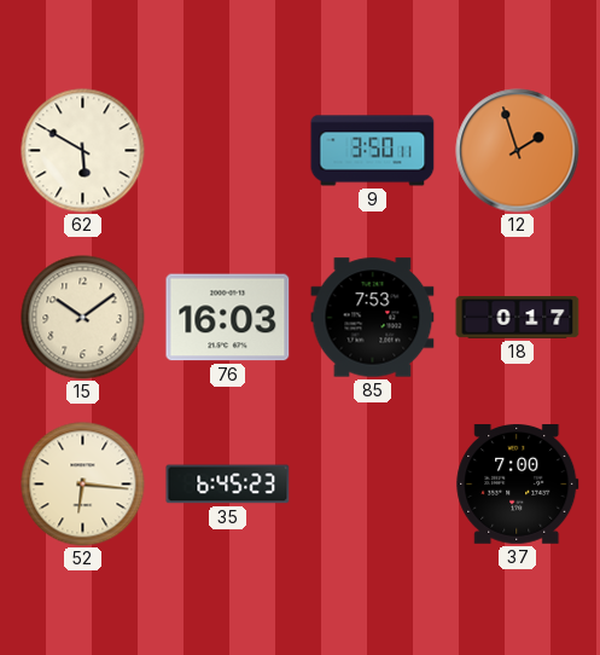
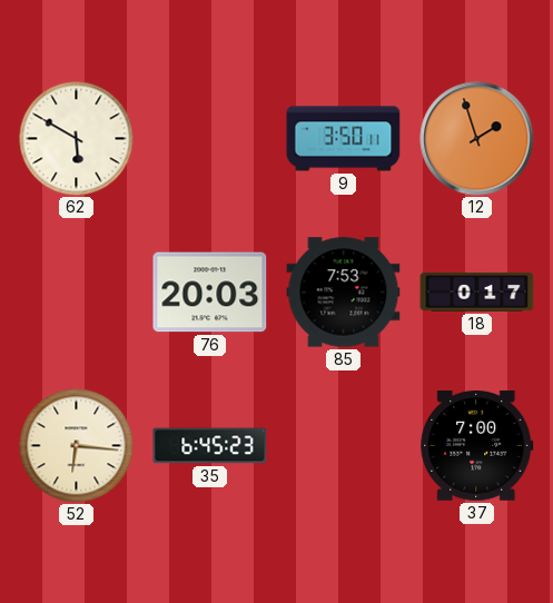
15: 10:09 -> none
76: 16:03 -> 20:03
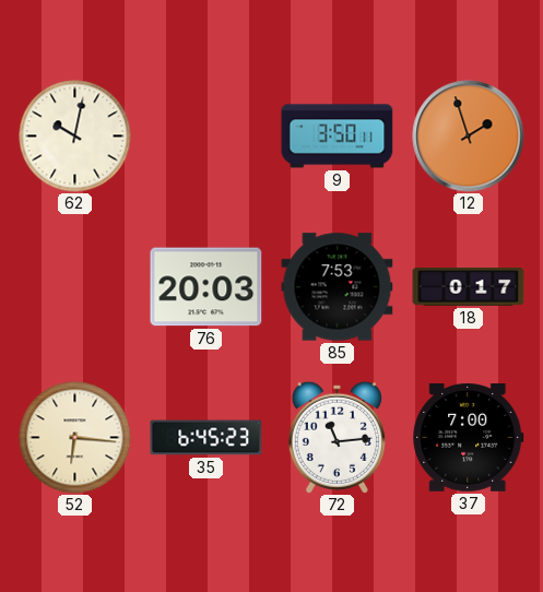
62: 5:50 -> 10:02
72: none -> 11:14
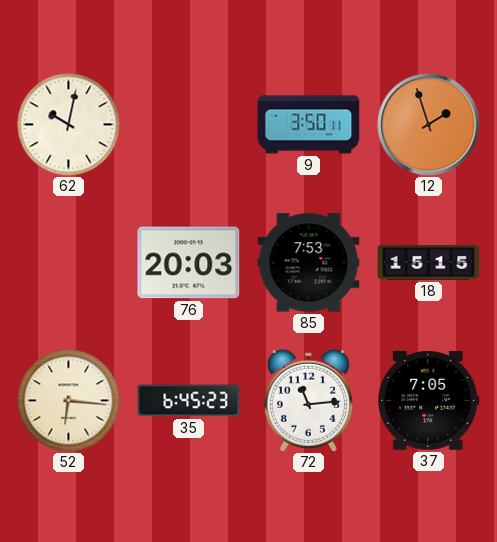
18: 0:17 -> 15:15
37: 7:00 -> 7:05
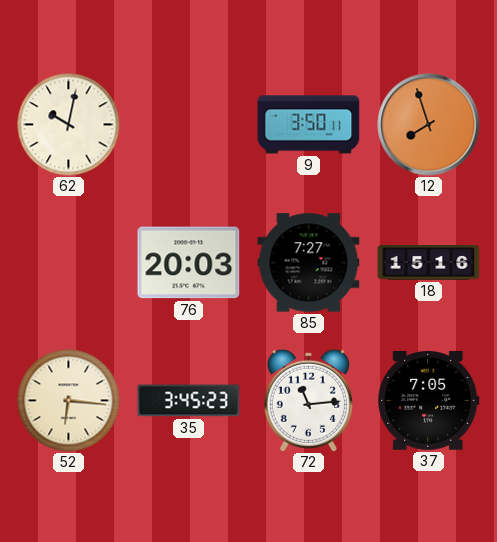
12: 1:57 -> 7:57
85: 7:53 -> 7:27
18: 15:15 -> 15:16
35: 6:45 -> 3:45
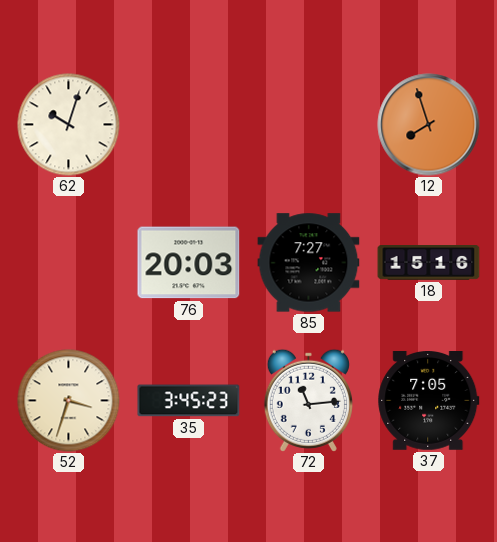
62: 10:02 -> 10:03
9: 3:50 -> none
52: 6:16 -> 3:33
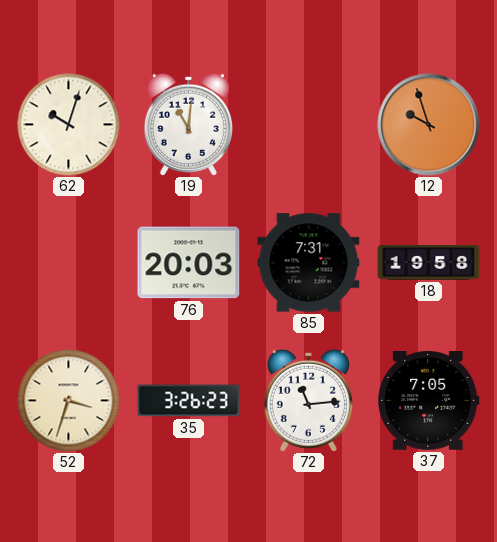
19: none -> 11:01
12: 7:57 -> 9:57
85: 7:27 -> 7:31
18: 15:16 -> 19:58
35: 3:45 -> 3:26
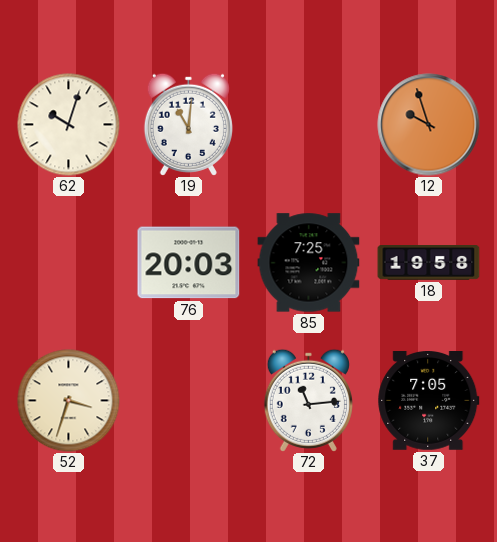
85: 7:31 -> 7:25
35: 3:26 -> none
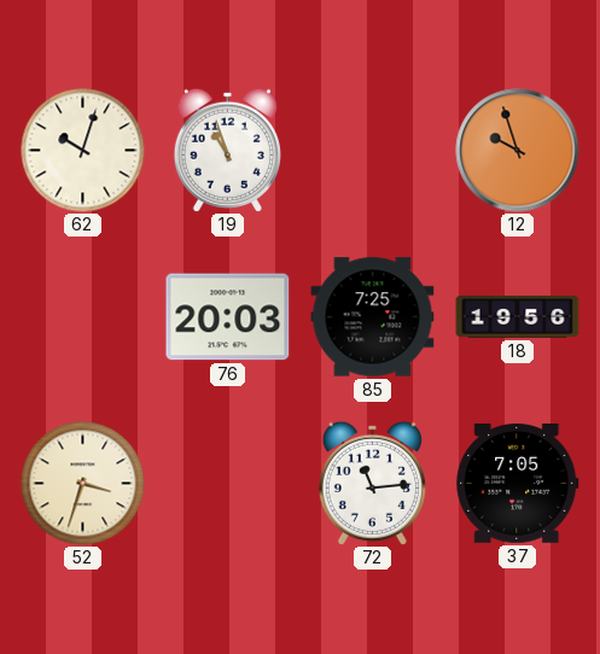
19: 11:01 -> 10:57
18: 19:58 -> 19:56
